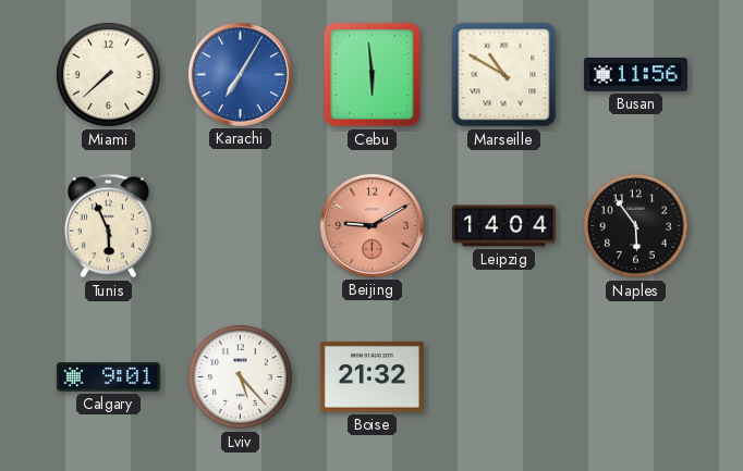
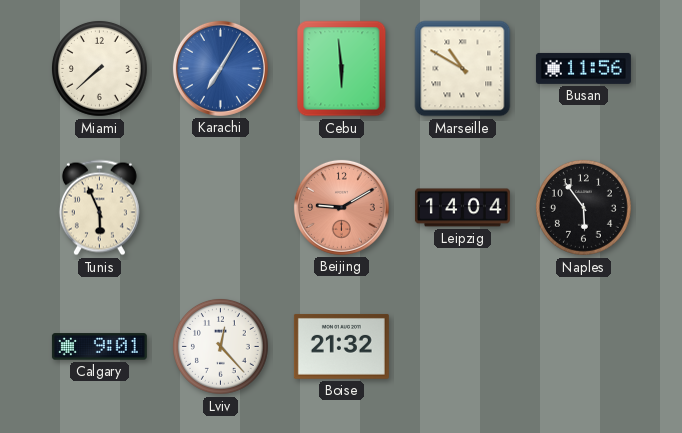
Lviv: 5:23 -> 12:23
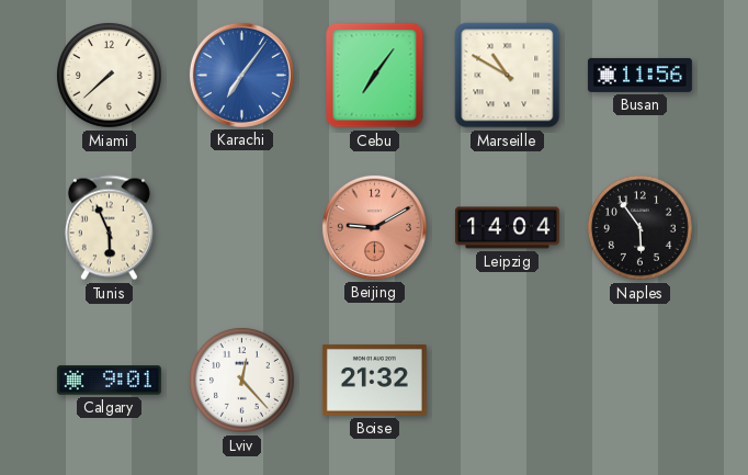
Karachi: 7:05 -> 7:06
Cebu: 5:59 -> 7:06
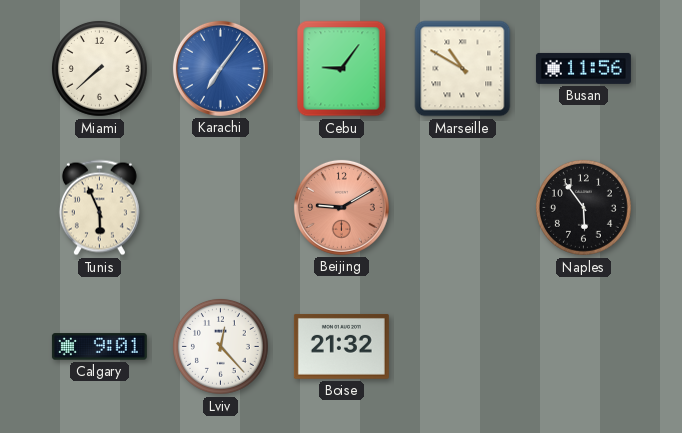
Cebu: 7:06 -> 9:06
Leipzig: 14:04 -> none
